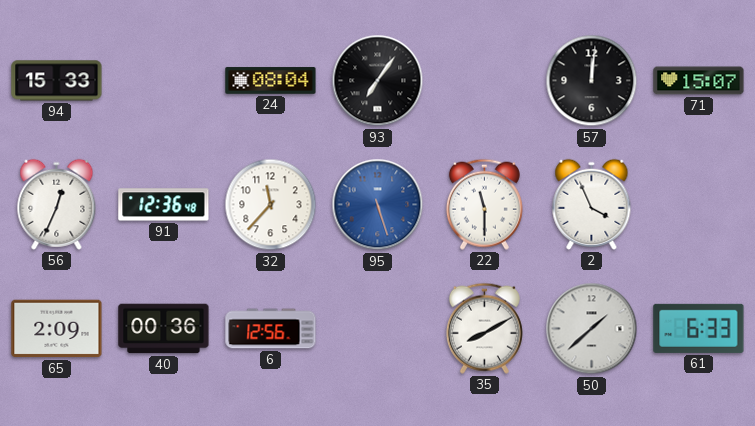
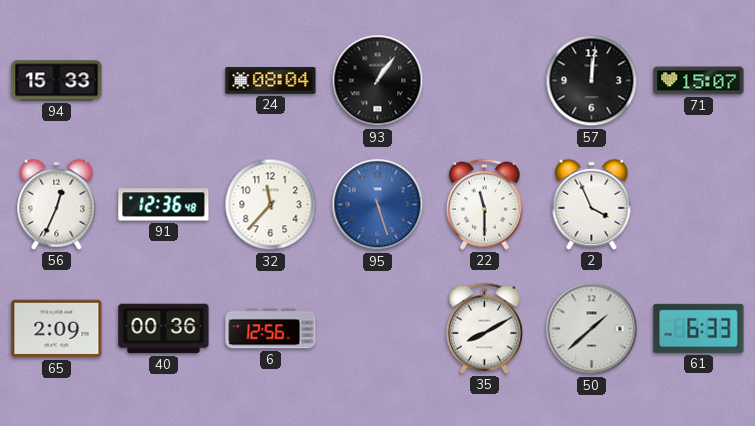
93: 7:06 -> 1:06
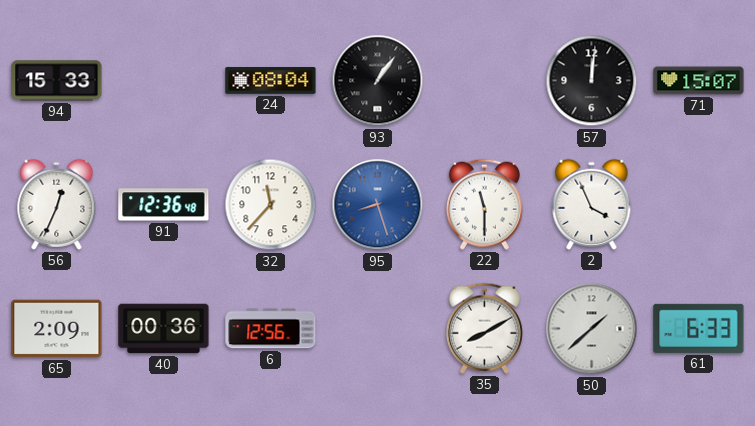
95: 5:27 -> 8:27
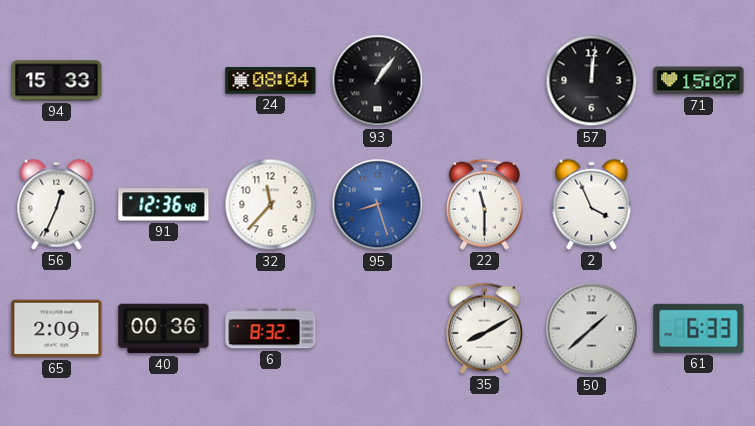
6: 12:56 -> 8:32
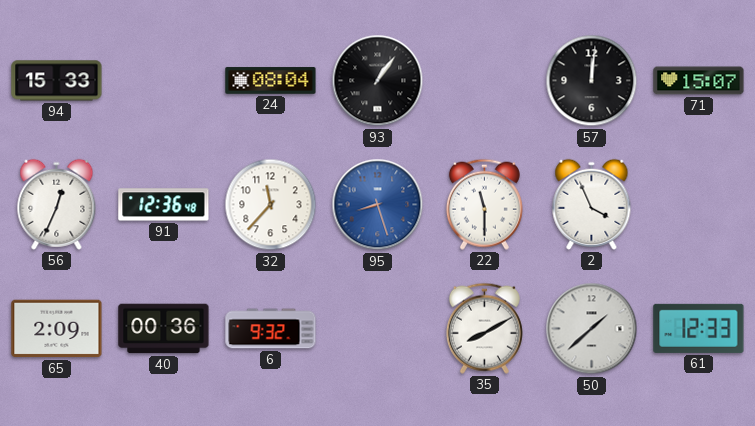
6: 8:32 -> 9:32
61: 6:33 -> 12:33
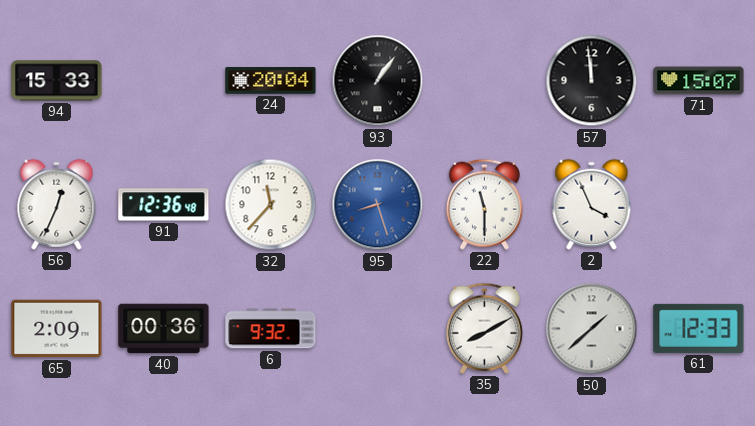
24: 08:04 -> 20:04
57: 12:01 -> 11:59
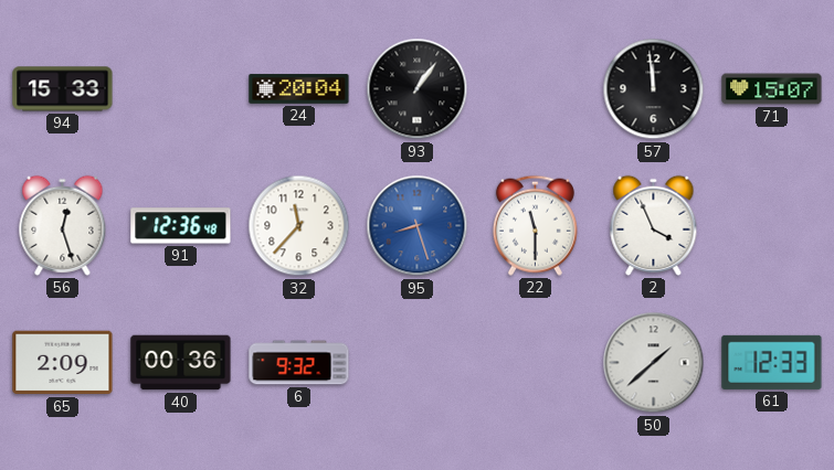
56: 12:34 -> 12:27
35: 8:10 -> none
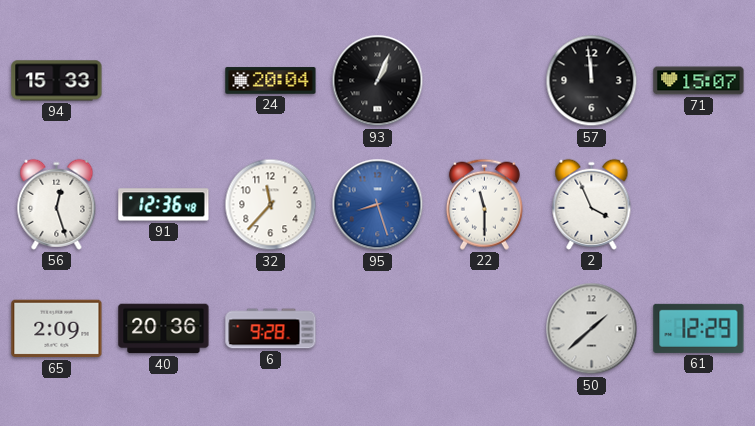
93: 1:06 -> 1:04
40: 00:36 -> 20:36
6: 9:32 -> 9:28
61: 12:33 -> 12:29
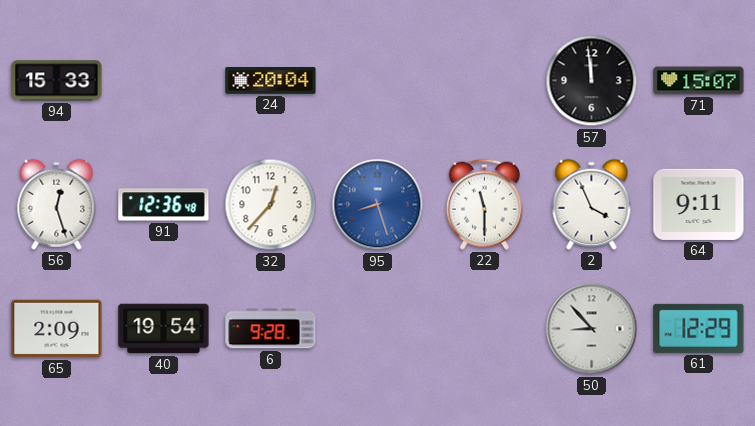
93: 1:04 -> none
32: 11:37 -> 12:37
64: none -> 9:11
40: 20:36 -> 19:54
50: 1:38 -> 8:53
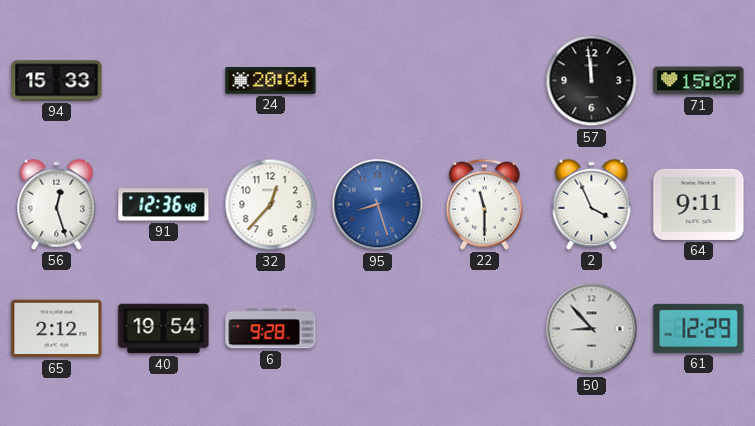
65: 2:09 -> 2:12
